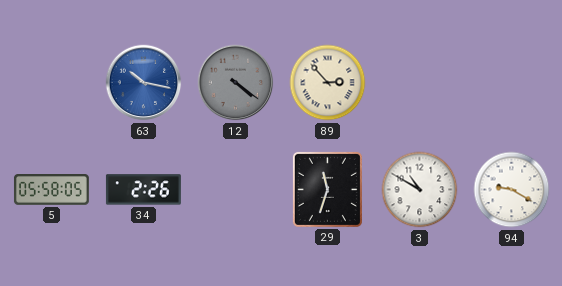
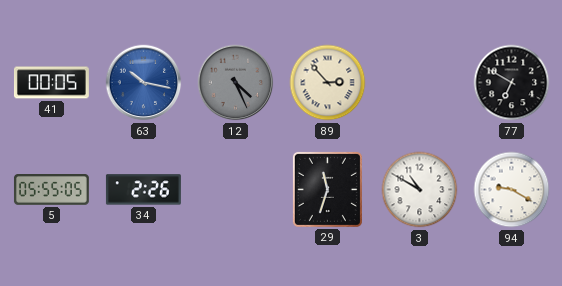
41: none -> 00:05
12: 4:21 -> 4:26
77: none -> 6:50
5: 05:58 -> 05:55
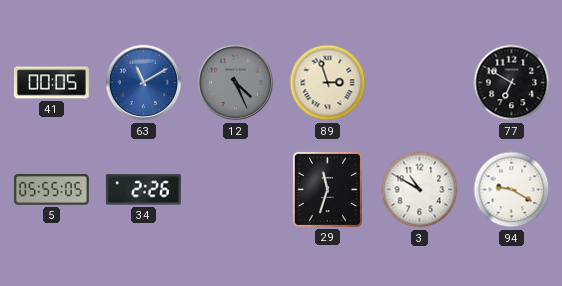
63: 10:17 -> 11:10
89: 2:53 -> 2:57
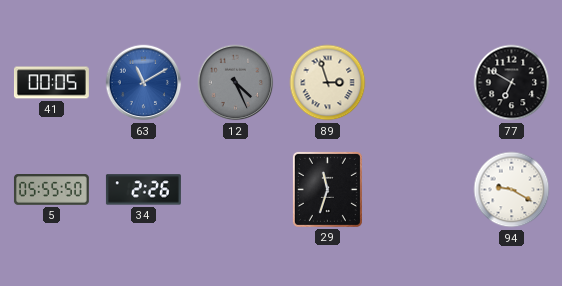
5: 05:55:05 -> 05:55:50
3: 10:50 -> none
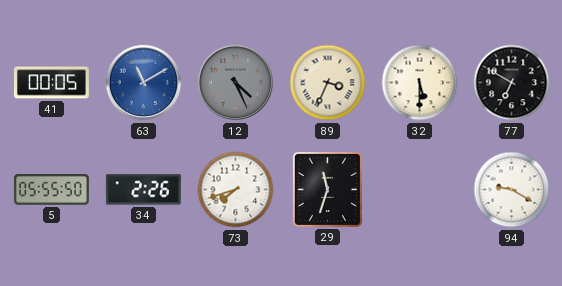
89: 2:57 -> 3:34
32: none -> 5:30
73: none -> 7:42
